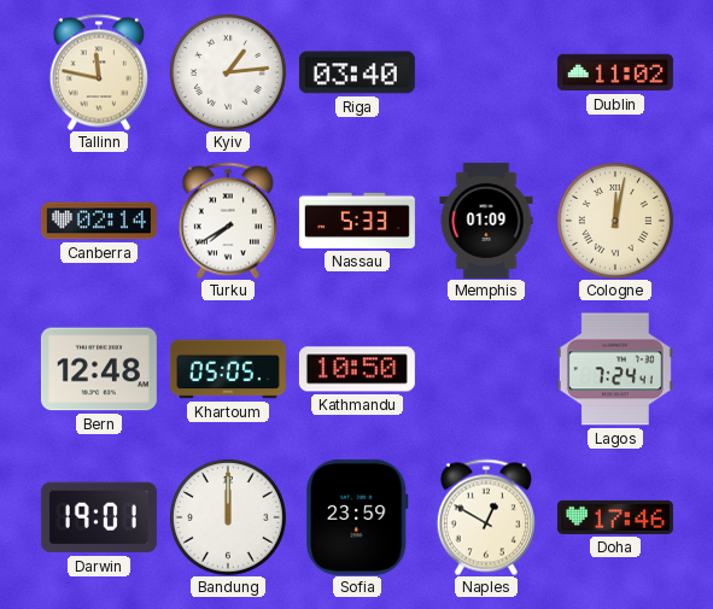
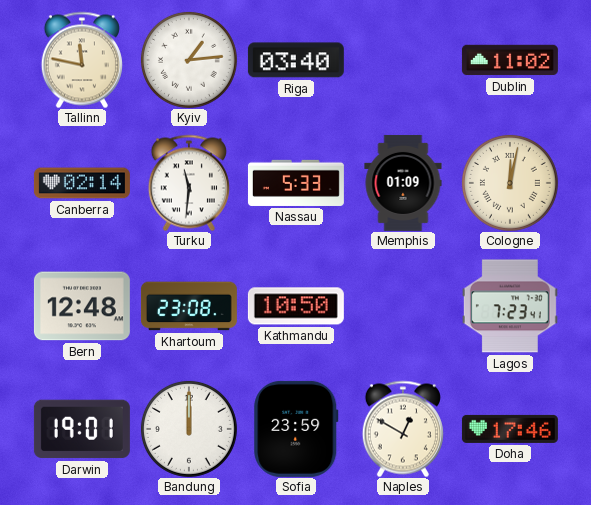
Turku: 7:40 -> 11:31
Khartoum: 05:05 -> 23:08
Lagos: 7:24 -> 7:23
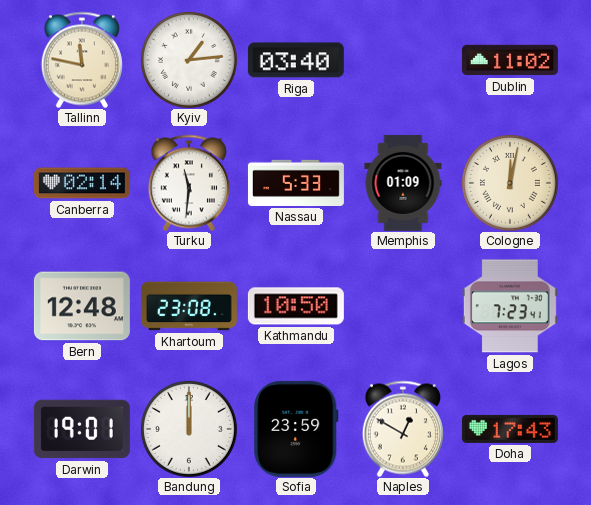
Doha: 17:46 -> 17:43
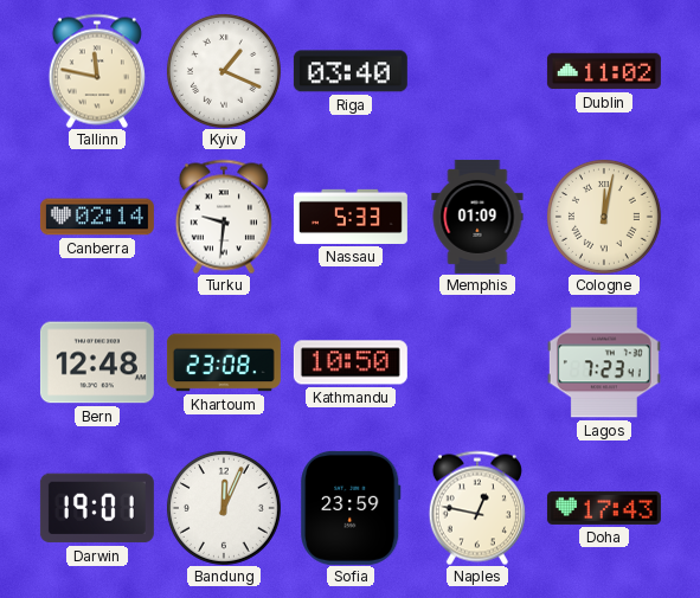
Kyiv: 1:14 -> 1:19
Turku: 11:31 -> 9:31
Bandung: 12:00 -> 12:04
Naples: 12:50 -> 12:47
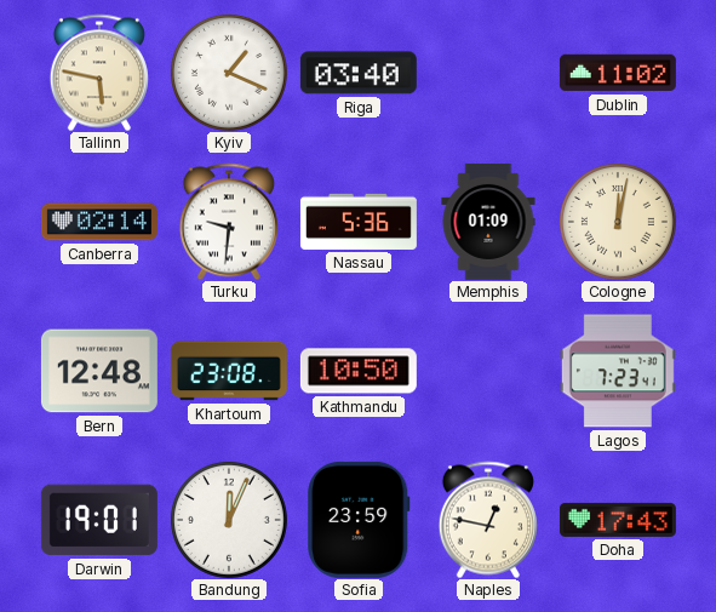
Tallinn: 11:47 -> 5:47
Nassau: 5:33 -> 5:36
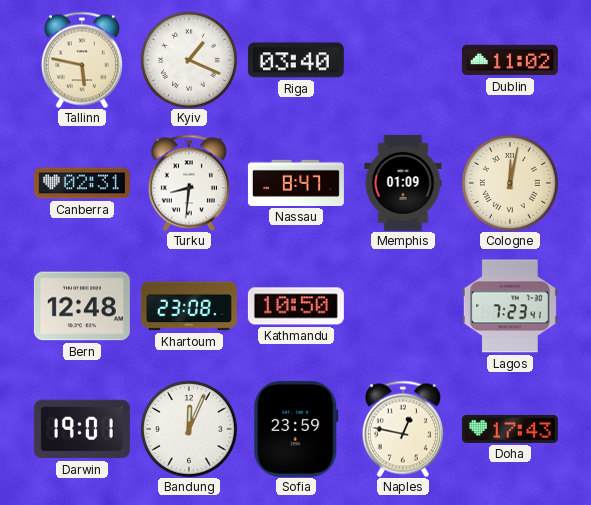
Canberra: 02:14 -> 02:31
Turku: 9:31 -> 8:31
Nassau: 5:36 -> 8:47
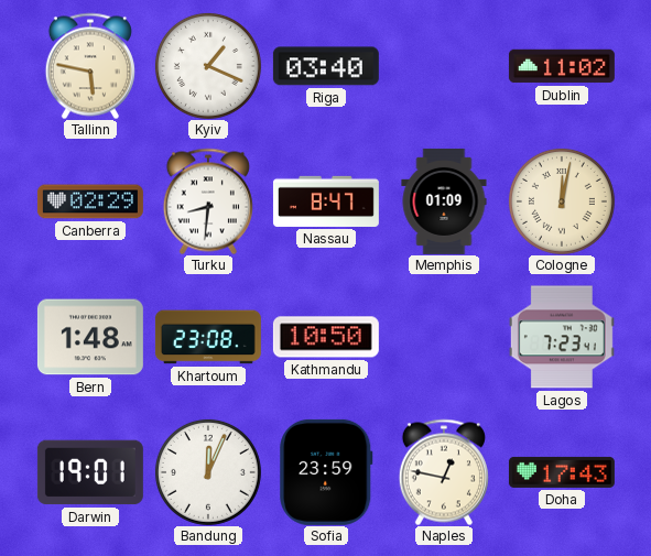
Canberra: 02:31 -> 02:29
Bern: 12:48 -> 1:48
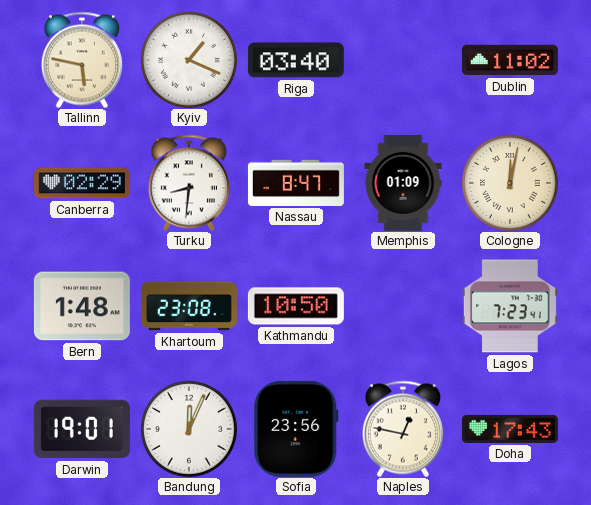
Sofia: 23:59 -> 23:56
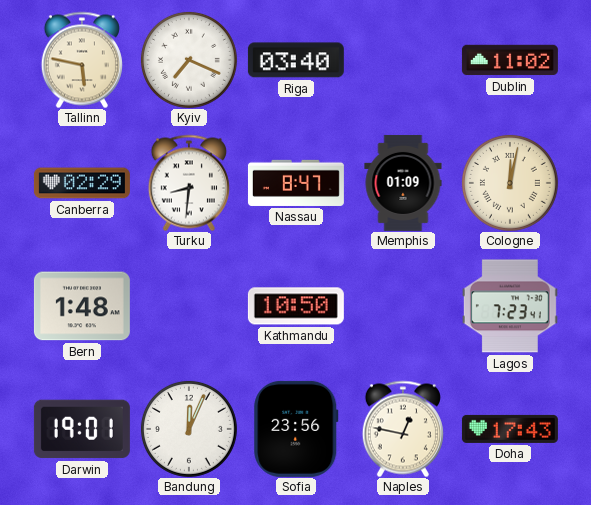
Kyiv: 1:19 -> 7:19
Khartoum: 23:08 -> none
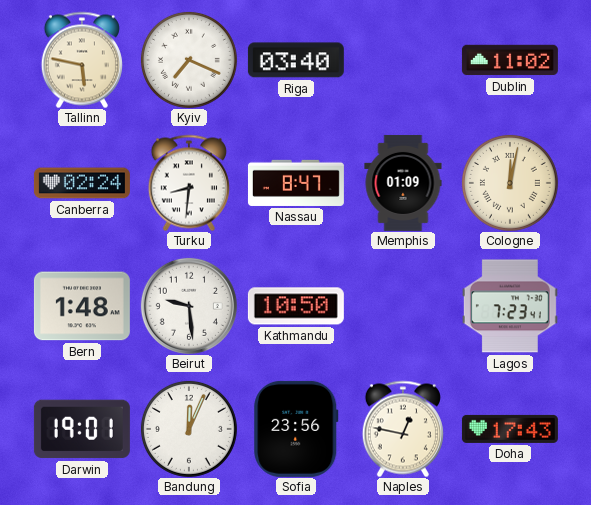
Canberra: 02:29 -> 02:24
Beirut: none -> 9:29
